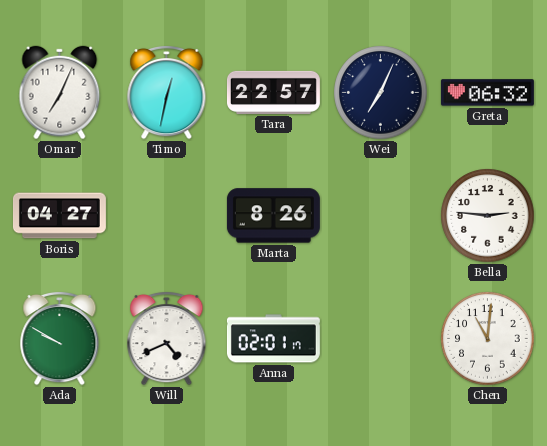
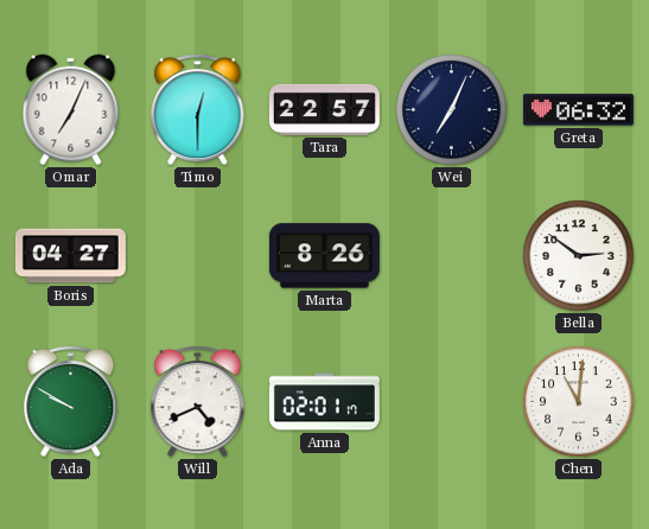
Timo: 12:32 -> 12:30
Bella: 2:46 -> 2:51
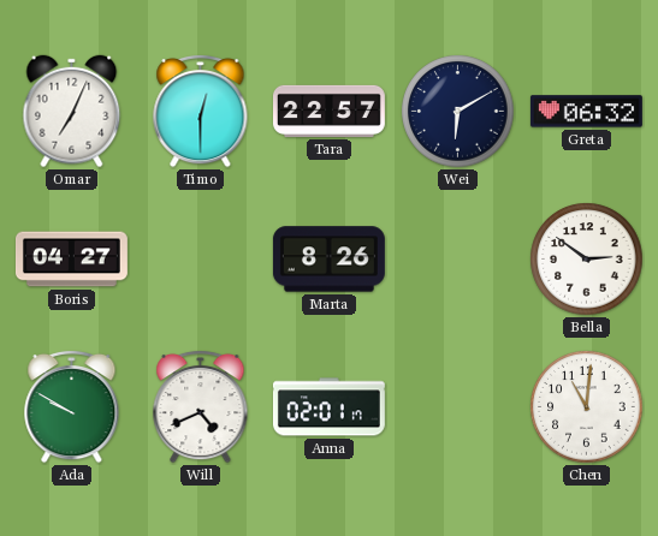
Wei: 7:04 -> 6:10
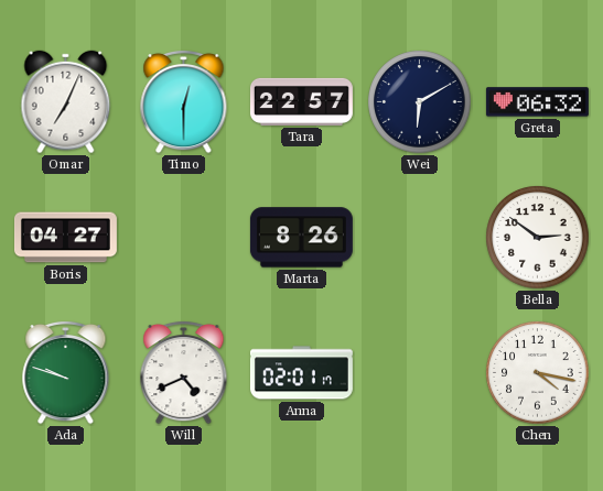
Ada: 9:50 -> 9:48
Chen: 11:01 -> 4:17
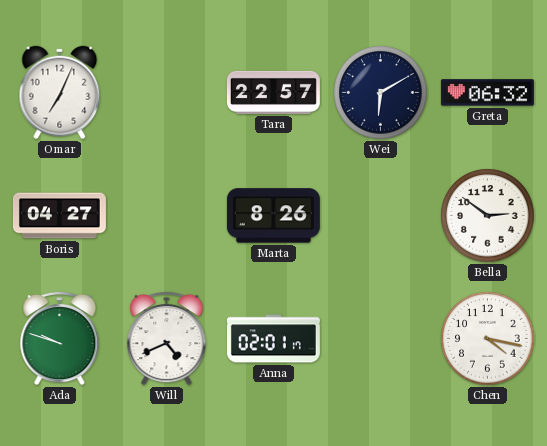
Timo: 12:30 -> none
